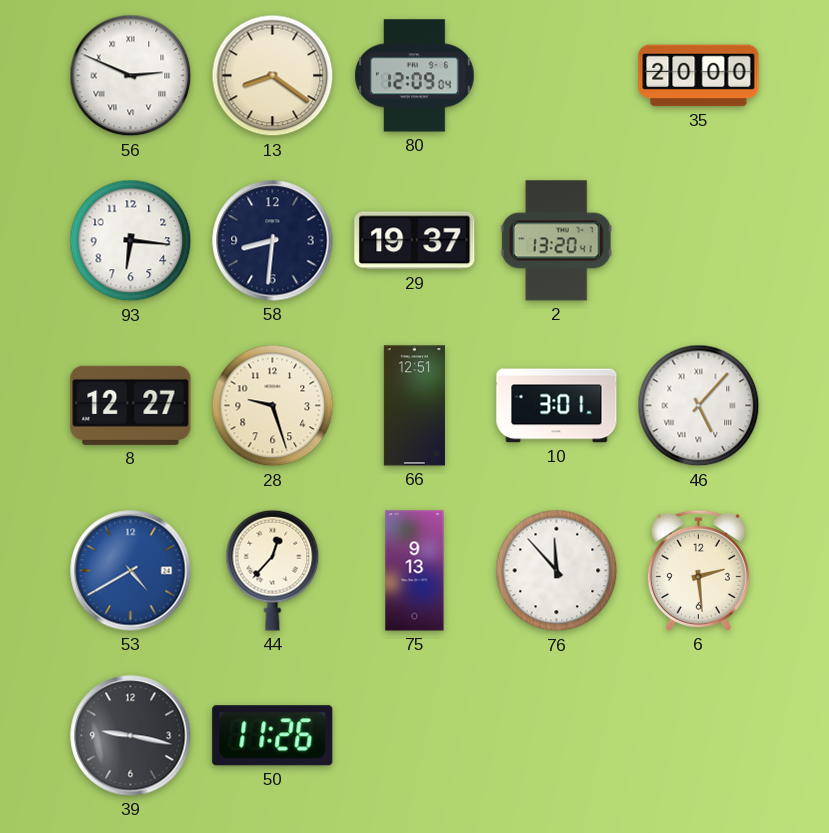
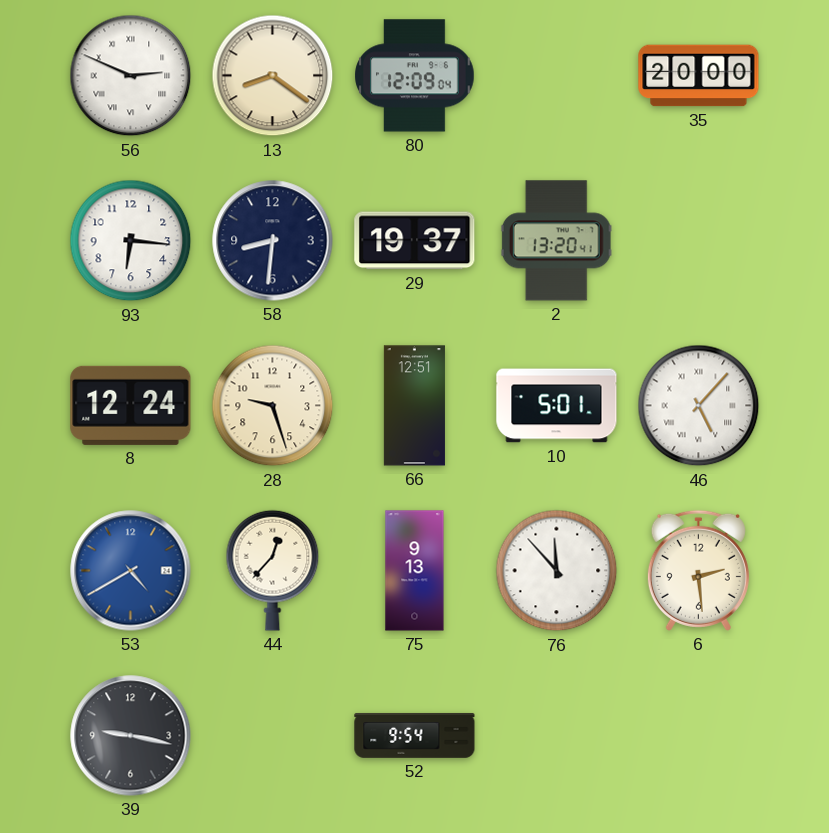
8: 12:27 -> 12:24
10: 3:01 -> 5:01
50: 11:26 -> none
52: none -> 9:54
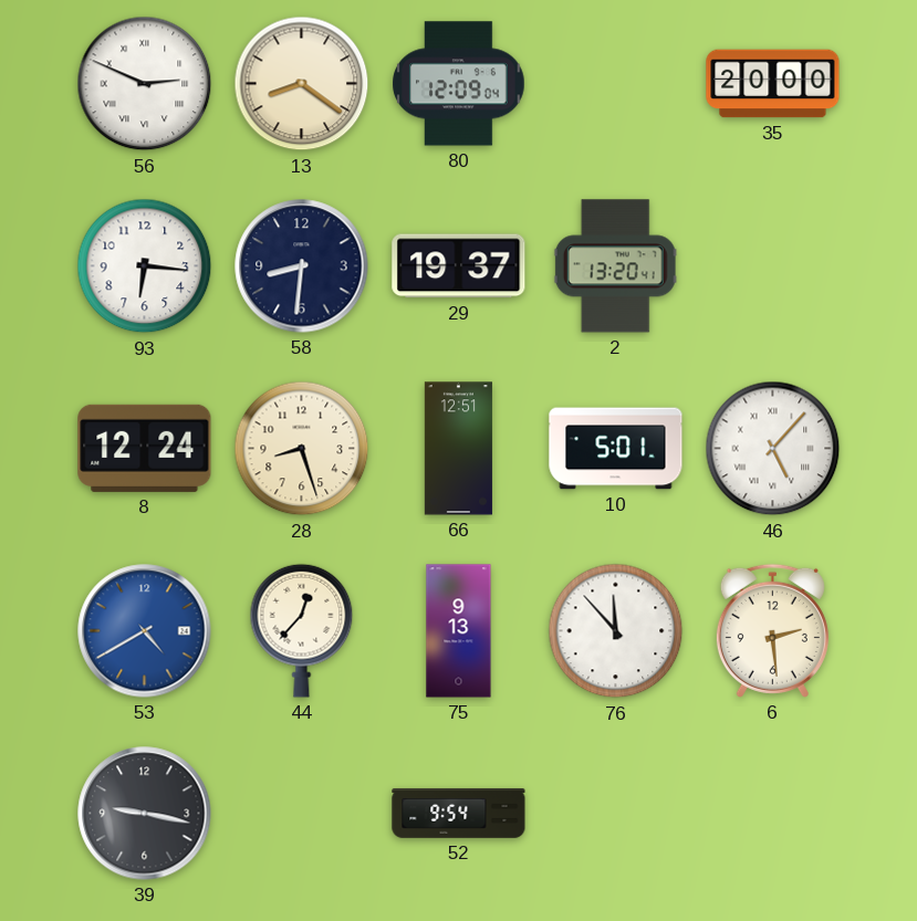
28: 9:27 -> 8:27
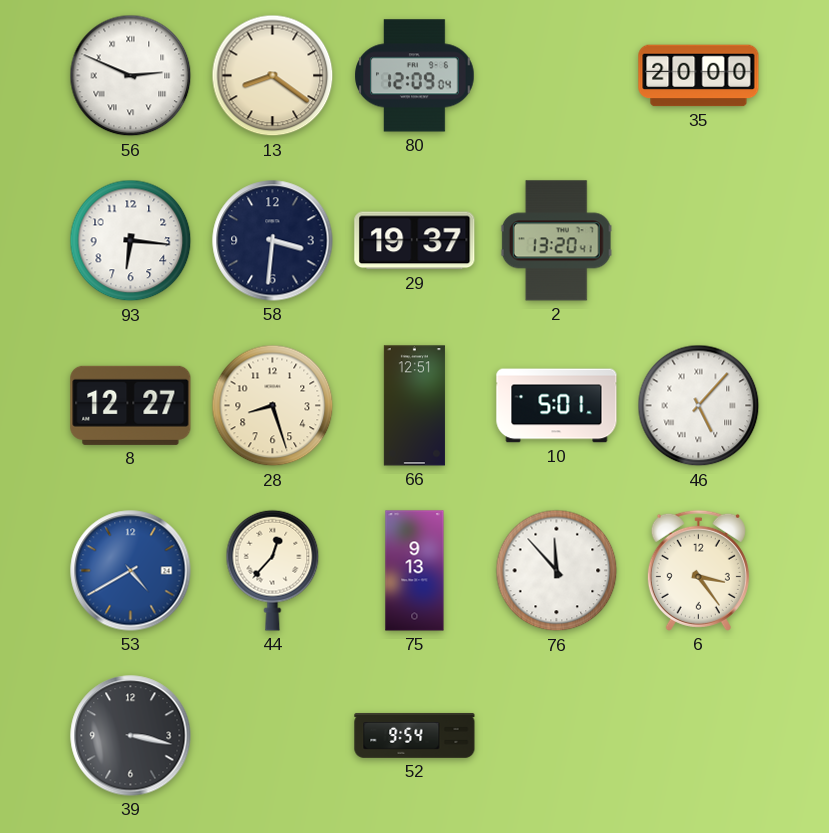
58: 8:31 -> 3:31
8: 12:24 -> 12:27
6: 2:29 -> 3:24
39: 9:17 -> 3:17
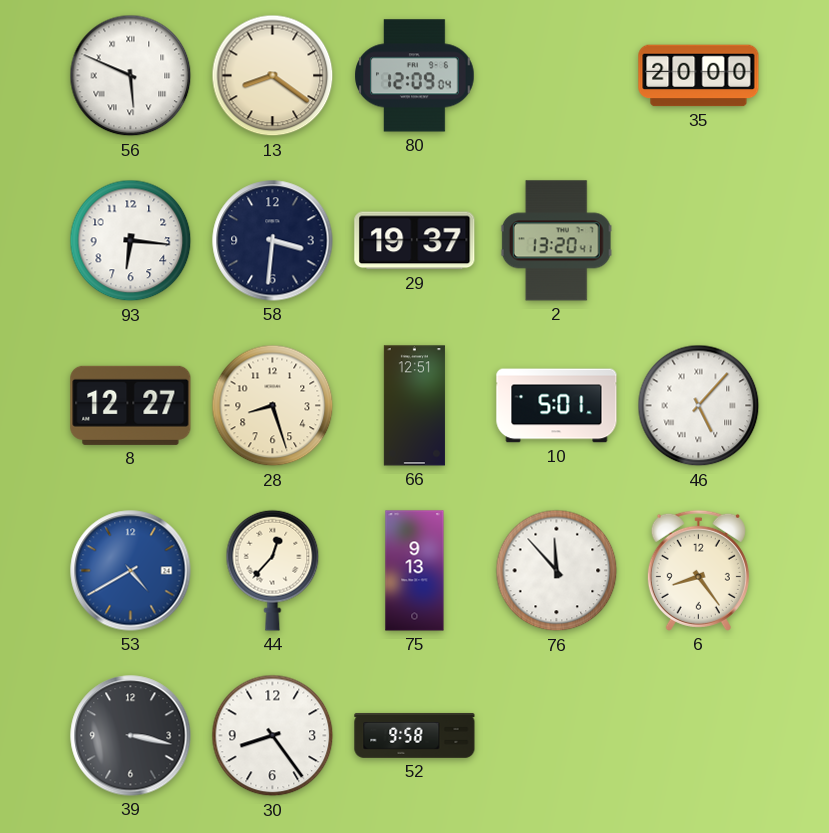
56: 2:49 -> 5:49
6: 3:24 -> 8:24
30: none -> 8:24
52: 9:54 -> 9:58
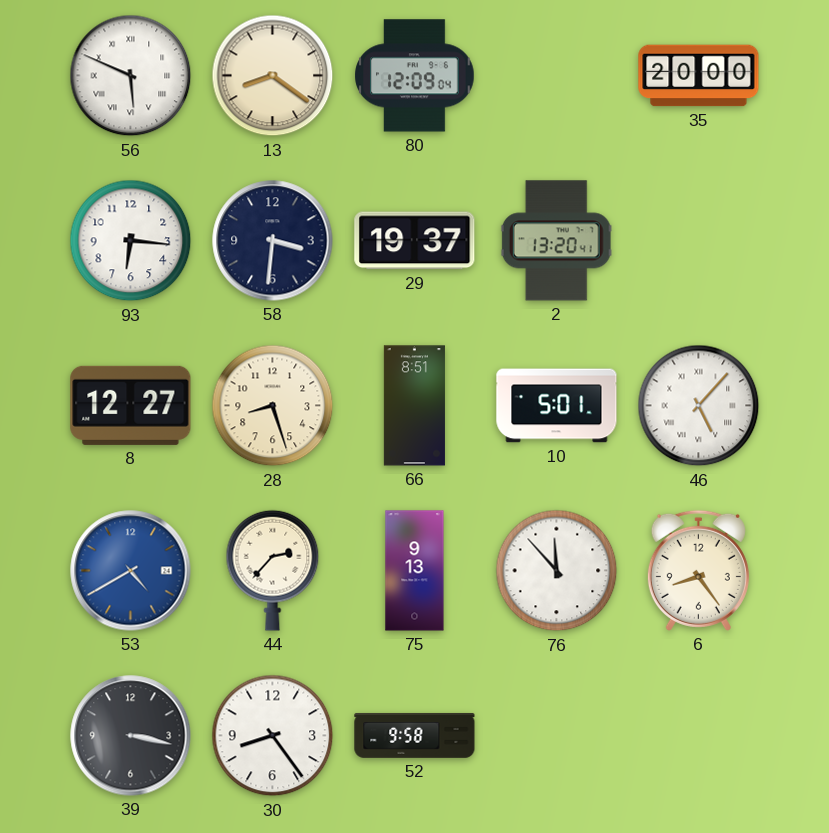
66: 12:51 -> 8:51
44: 12:37 -> 2:37
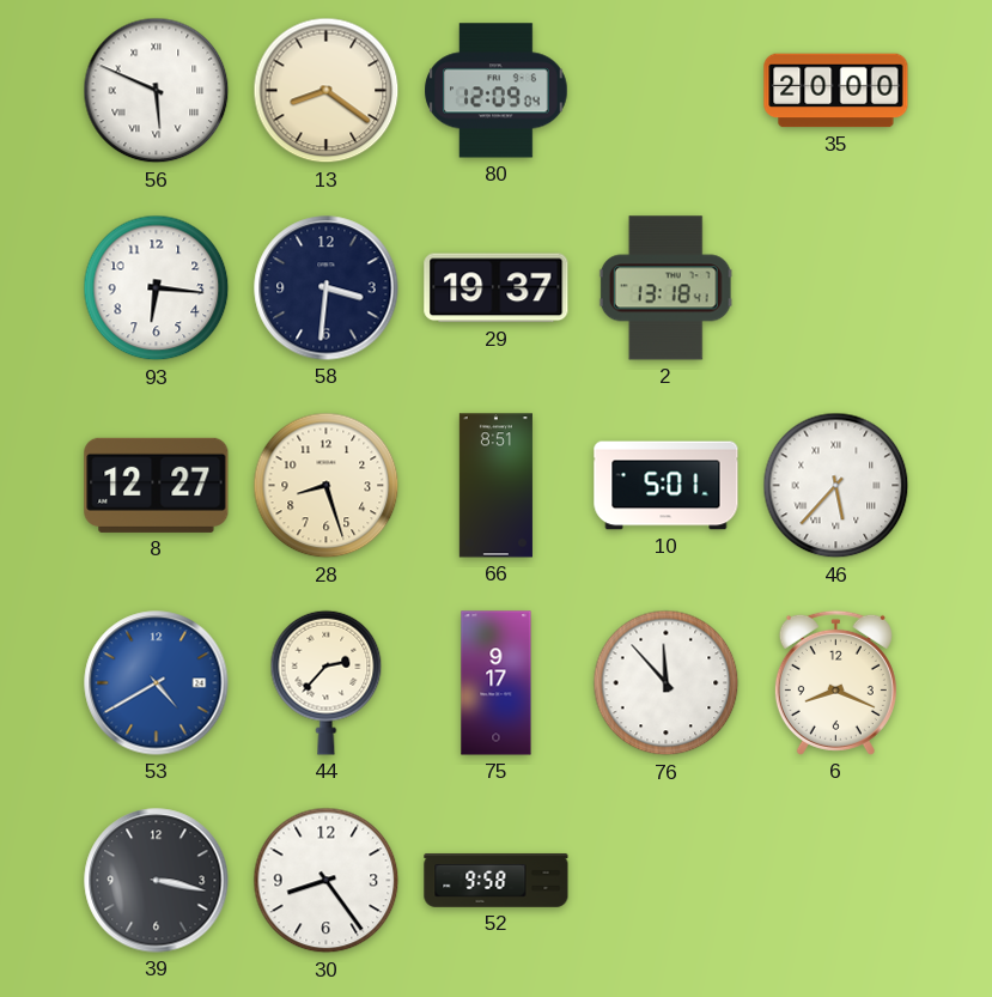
2: 13:20 -> 13:18
46: 5:07 -> 5:37
75: 9:13 -> 9:17
6: 8:24 -> 8:19
